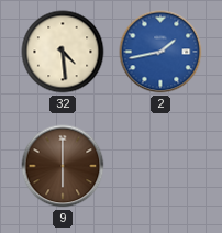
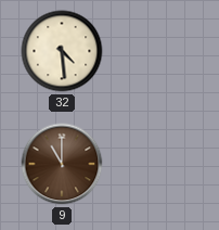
2: 1:43 -> none
9: 6:00 -> 11:00
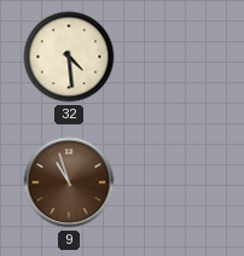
9: 11:00 -> 10:57
